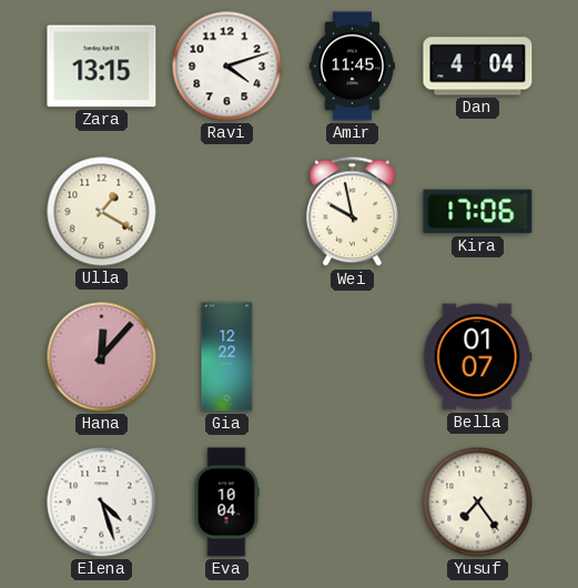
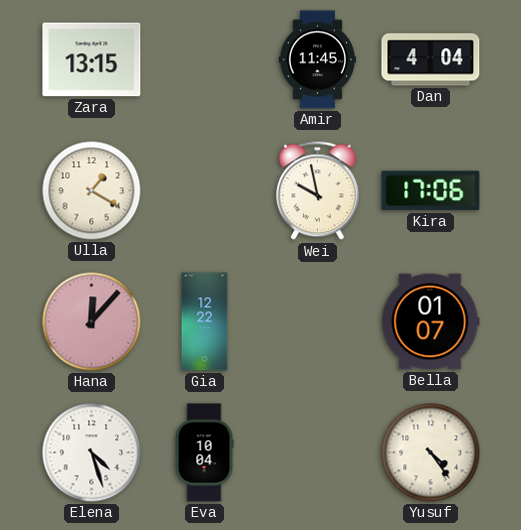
Ravi: 4:12 -> none
Yusuf: 7:24 -> 4:24
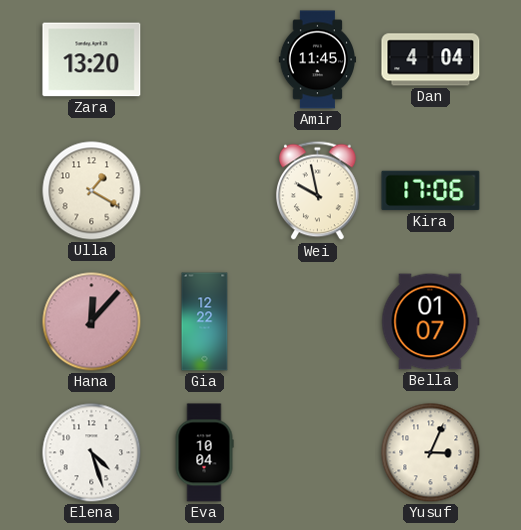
Zara: 13:15 -> 13:20
Yusuf: 4:24 -> 3:04
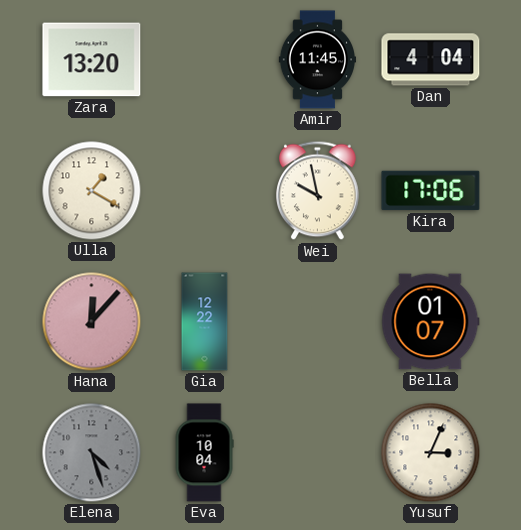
Elena dial: white -> grey
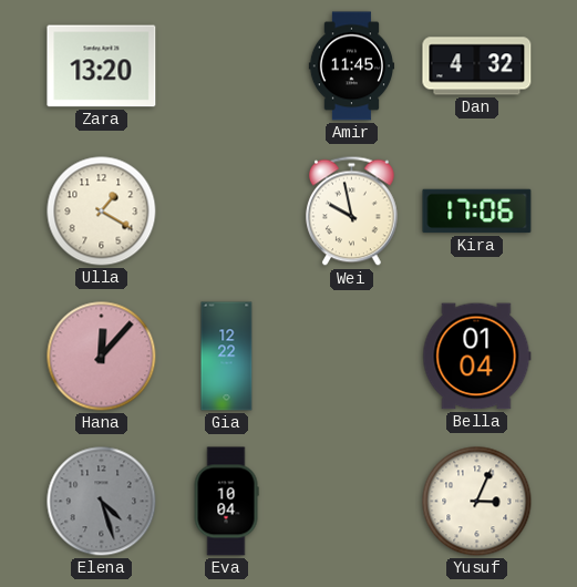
Dan: 4:04 -> 4:32
Bella: 01:07 -> 01:04
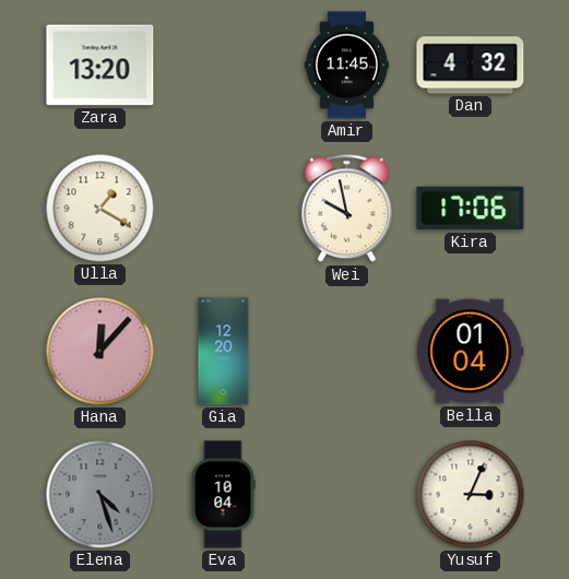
Gia: 12:22 -> 12:20
